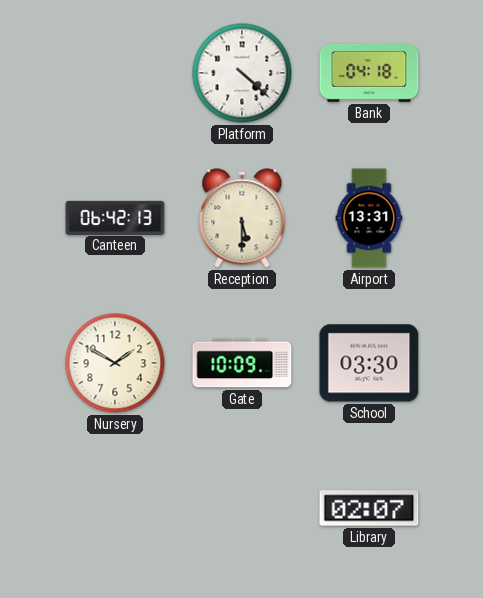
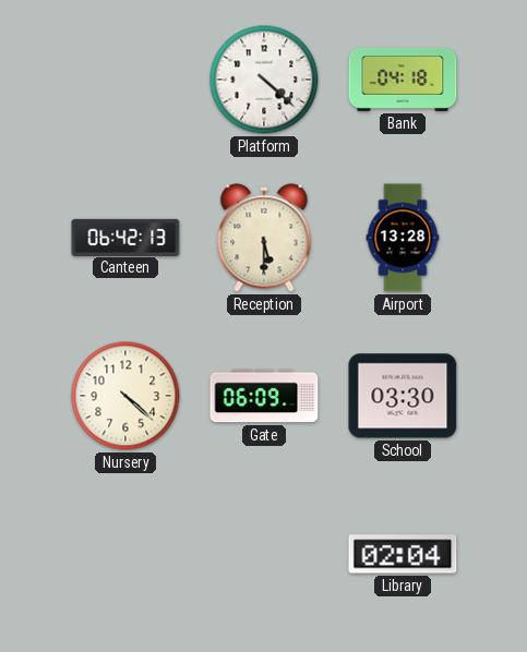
Airport: 13:31 -> 13:28
Nursery: 1:50 -> 4:22
Gate: 10:09 -> 06:09
Library: 02:07 -> 02:04
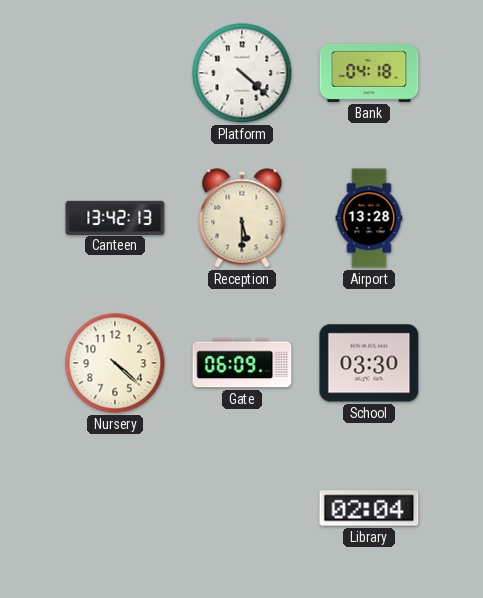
Canteen: 06:42 -> 13:42
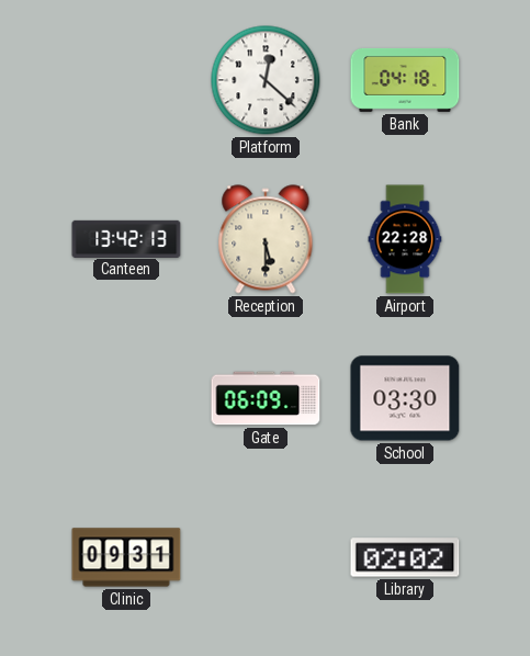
Platform: 4:22 -> 12:22
Airport: 13:28 -> 22:28
Nursery: 4:22 -> none
Clinic: none -> 09:31
Library: 02:04 -> 02:02
